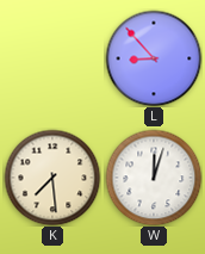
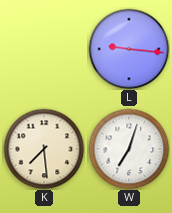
L: 8:53 -> 9:16
W: 12:03 -> 7:03
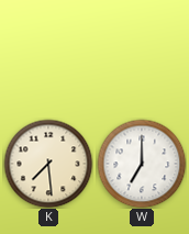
L: 9:16 -> none
W: 7:03 -> 7:00
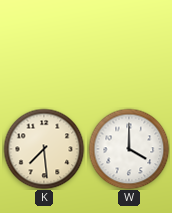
W: 7:00 -> 4:00
